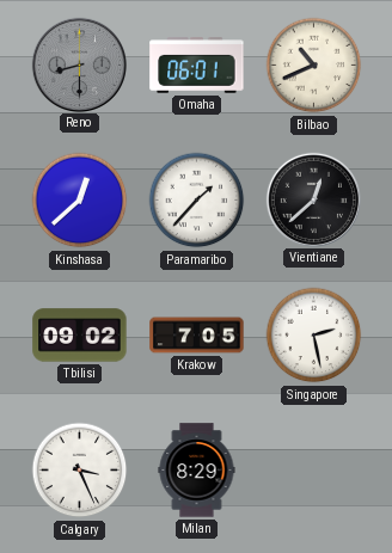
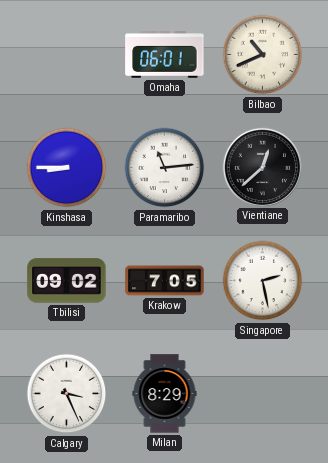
Reno: 8:30 -> none
Kinshasa: 12:38 -> 8:45
Paramaribo: 1:37 -> 11:14
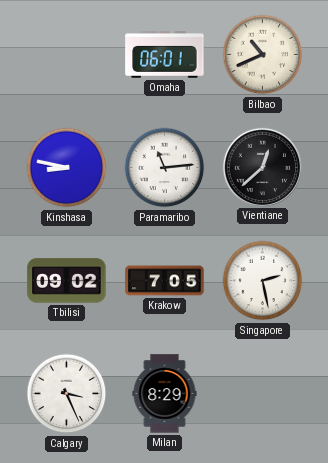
Kinshasa: 8:45 -> 8:47
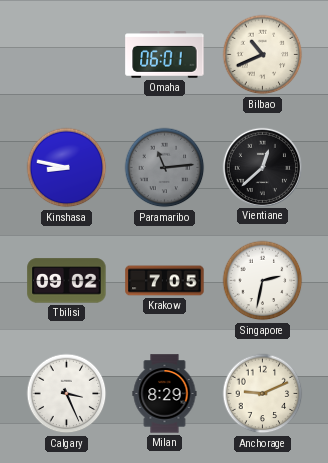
Paramaribo dial: white -> grey
Singapore: 2:28 -> 2:32
Anchorage: none -> 9:11
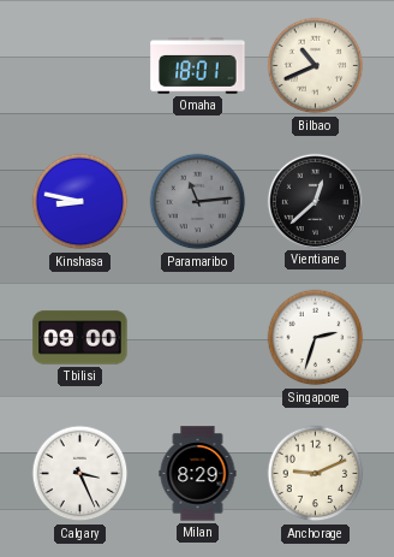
Omaha: 06:01 -> 18:01
Tbilisi: 09:02 -> 09:00
Krakow: 7:05 -> none
Singapore: 2:32 -> 2:33
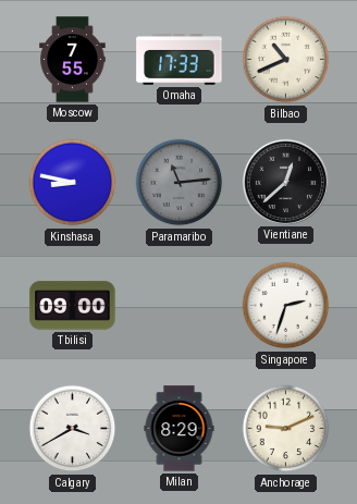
Moscow: none -> 7:55
Omaha: 18:01 -> 17:33
Calgary: 3:26 -> 3:40
